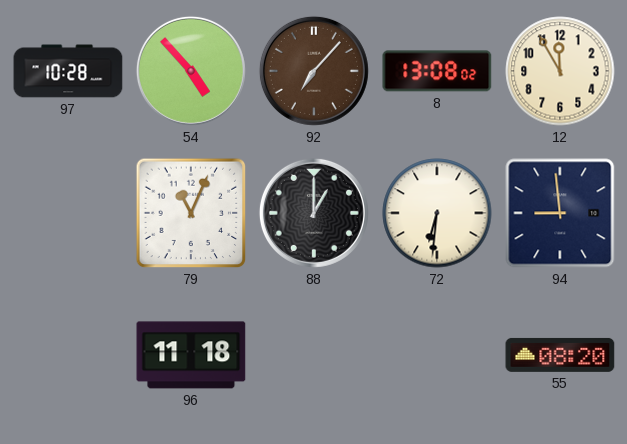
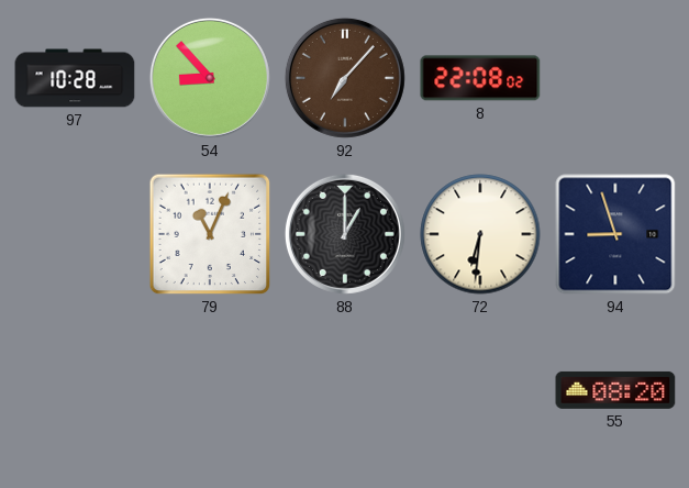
54: 4:53 -> 8:53
8: 13:08 -> 22:08
12: 11:55 -> none
94: 8:59 -> 8:57
96: 11:18 -> none
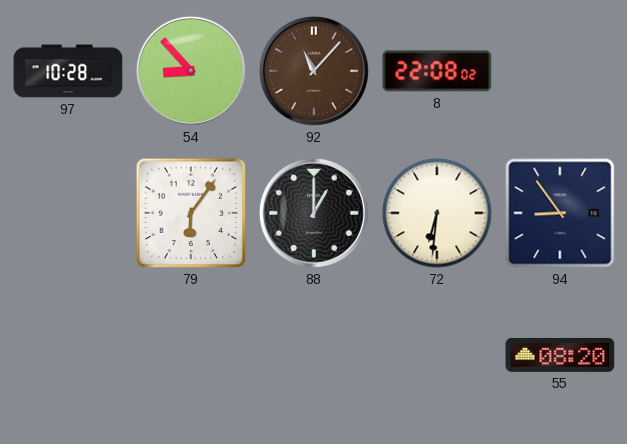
92: 7:07 -> 11:07
79: 11:04 -> 6:06
94: 8:57 -> 8:54
